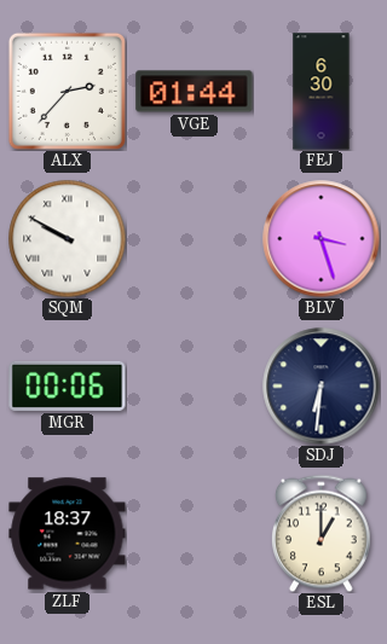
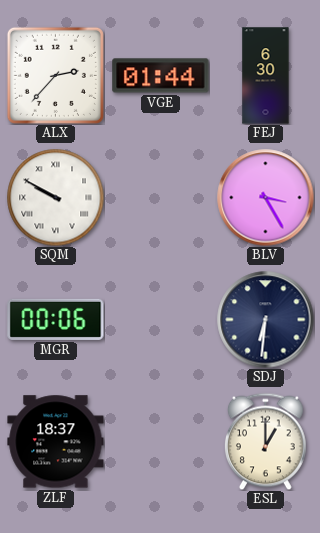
BLV: 3:27 -> 3:25
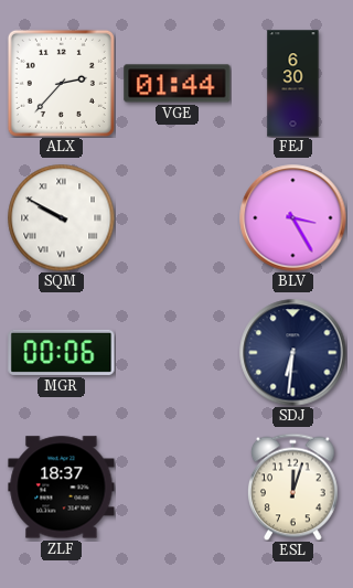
ESL: 1:00 -> 12:03
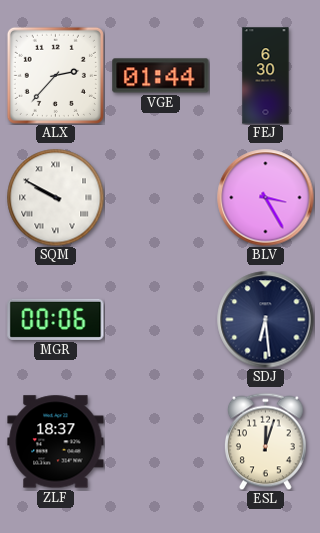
SDJ: 6:31 -> 6:29
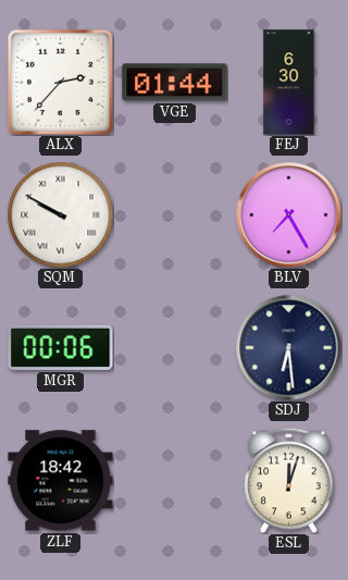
BLV: 3:25 -> 7:25
ZLF: 18:37 -> 18:42
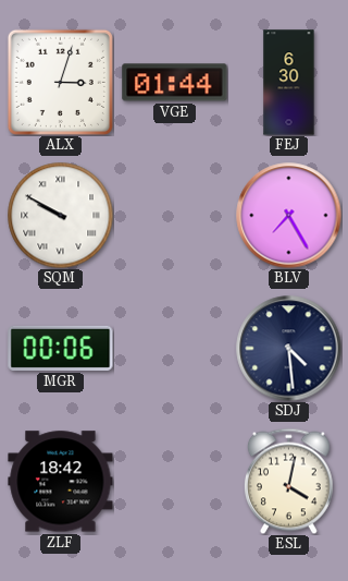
ALX: 2:37 -> 3:03
SDJ: 6:29 -> 4:29
ESL: 12:03 -> 4:02
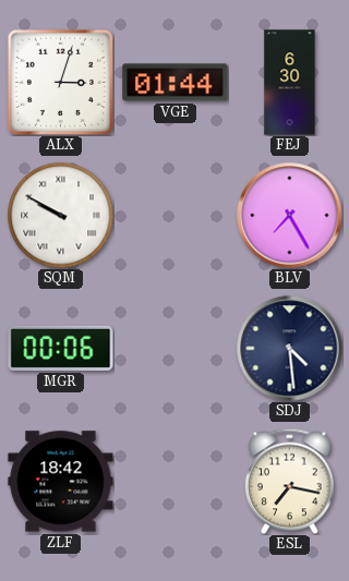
ESL: 4:02 -> 7:17
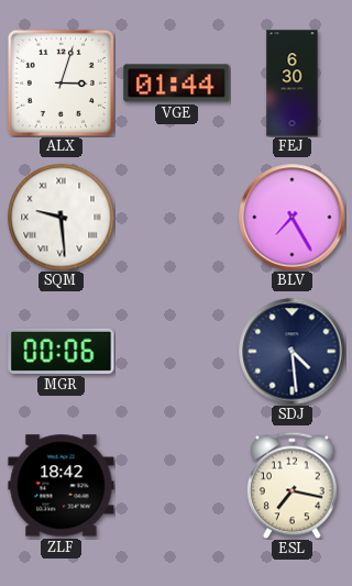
SQM: 9:50 -> 9:29
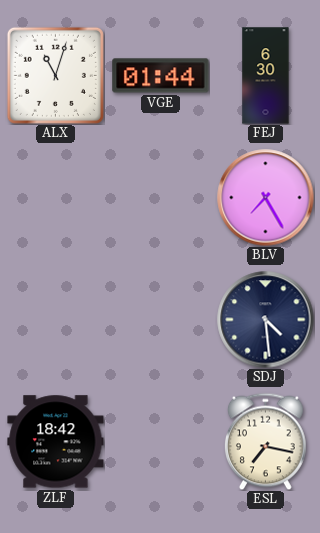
ALX: 3:03 -> 11:03
SQM: 9:29 -> none
MGR: 00:06 -> none
